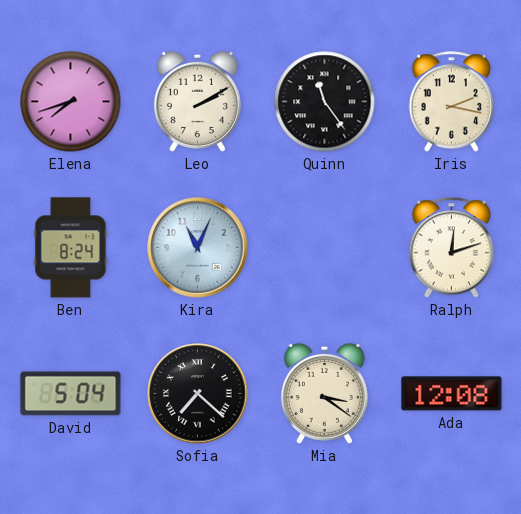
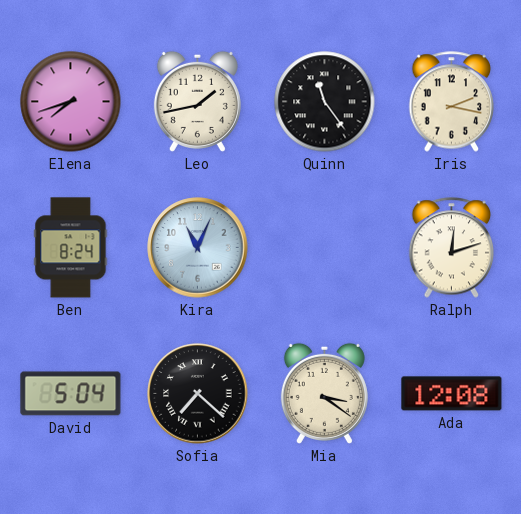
Leo: 2:10 -> 1:43
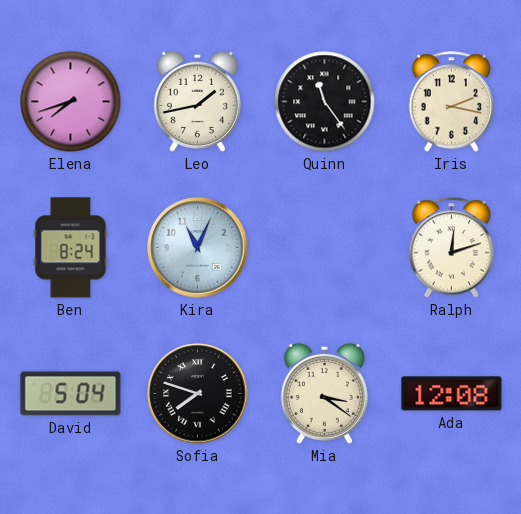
Sofia: 7:22 -> 7:48
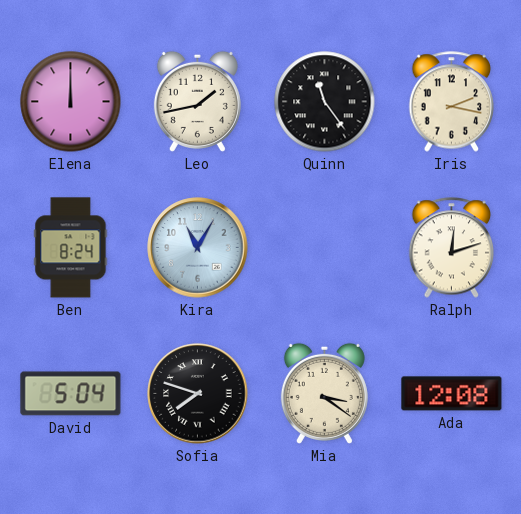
Elena: 7:42 -> 12:00
Kira: 11:04 -> 11:05
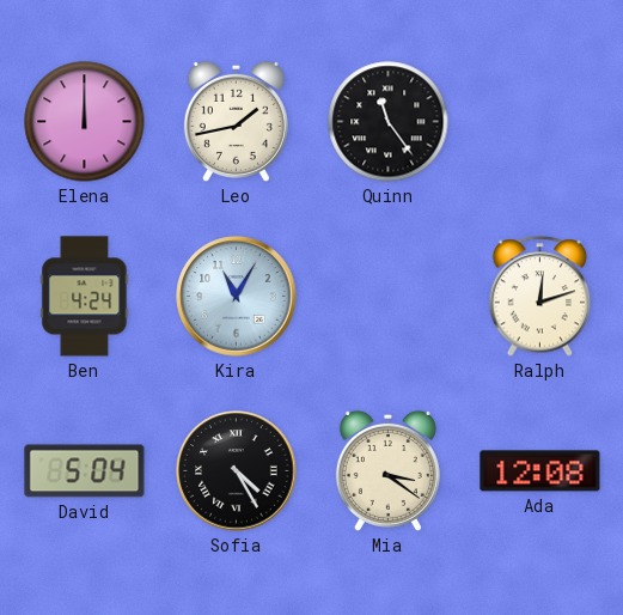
Iris: 2:17 -> none
Ben: 8:24 -> 4:24
Sofia: 7:48 -> 4:25
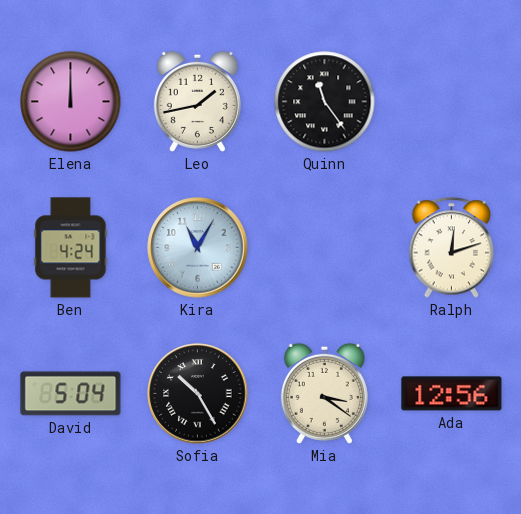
Sofia: 4:25 -> 10:25
Ada: 12:08 -> 12:56
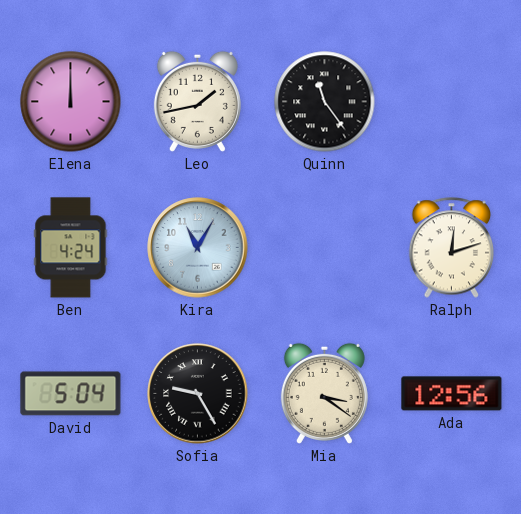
Sofia: 10:25 -> 9:25
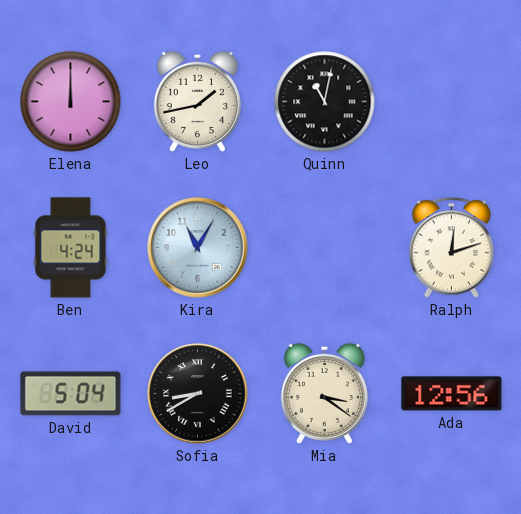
Quinn: 11:24 -> 11:02
Sofia: 9:25 -> 8:40
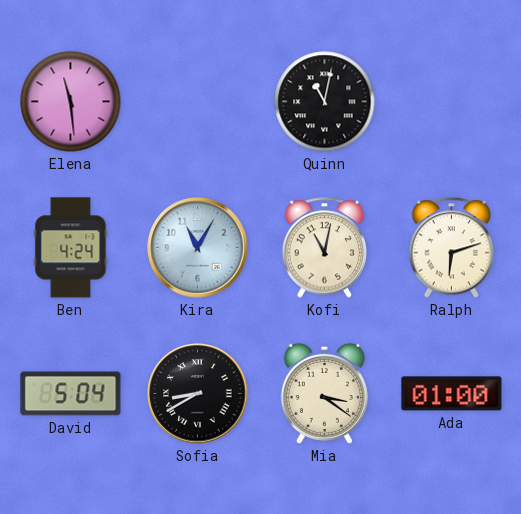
Elena: 12:00 -> 11:29
Leo: 1:43 -> none
Kofi: none -> 11:02
Ralph: 12:12 -> 6:12
Ada: 12:56 -> 01:00
